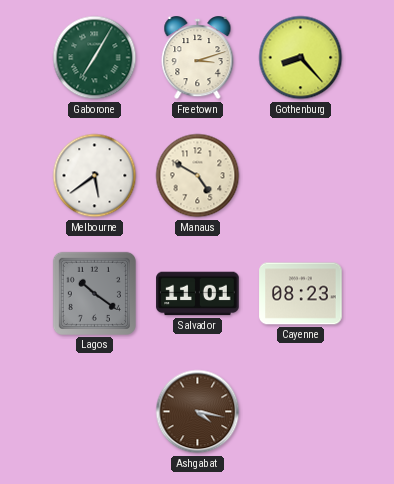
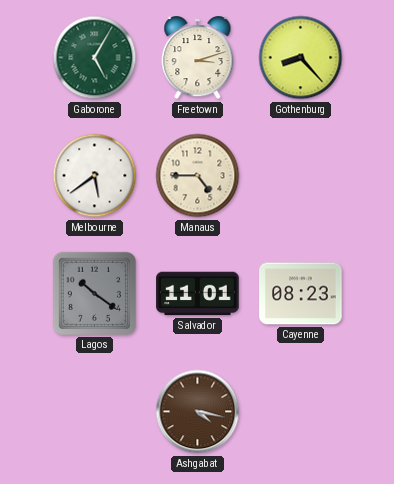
Gaborone: 7:05 -> 5:05
Manaus: 4:50 -> 4:45
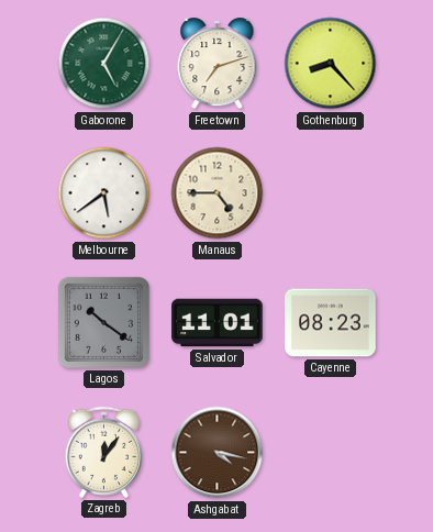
Freetown: 3:12 -> 7:12
Zagreb: none -> 12:06
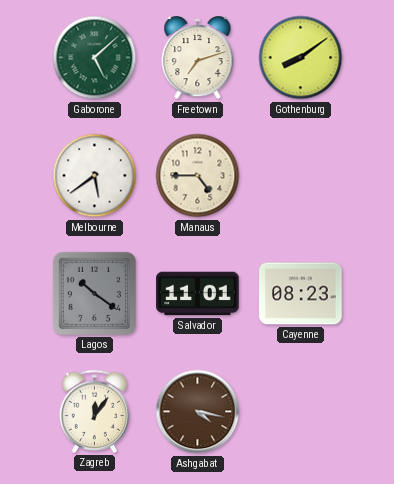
Gaborone: 5:05 -> 5:08
Gothenburg: 8:23 -> 8:09
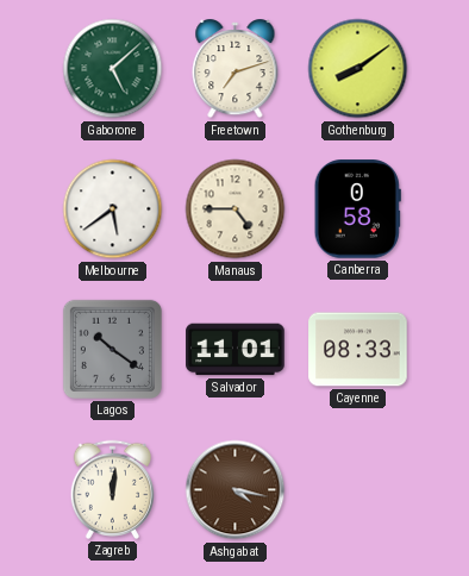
Canberra: none -> 0:58
Cayenne: 08:23 -> 08:33
Zagreb: 12:06 -> 12:01
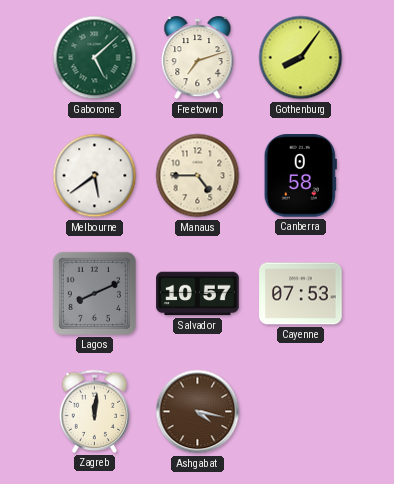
Gothenburg: 8:09 -> 8:06
Lagos: 10:21 -> 8:11
Salvador: 11:01 -> 10:57
Cayenne: 08:33 -> 07:53
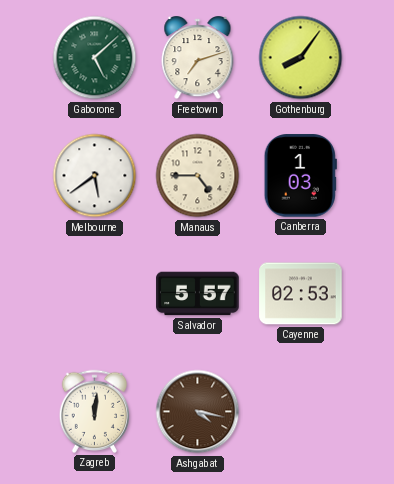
Canberra: 0:58 -> 1:03
Lagos: 8:11 -> none
Salvador: 10:57 -> 5:57
Cayenne: 07:53 -> 02:53
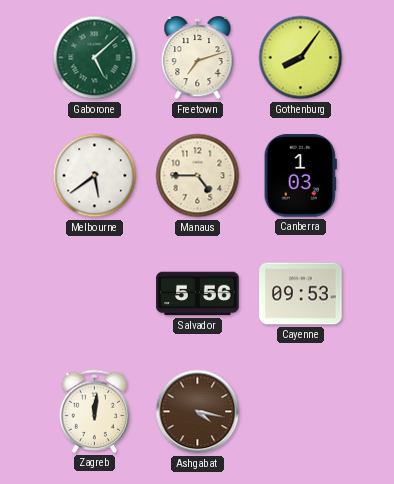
Salvador: 5:57 -> 5:56
Cayenne: 02:53 -> 09:53
